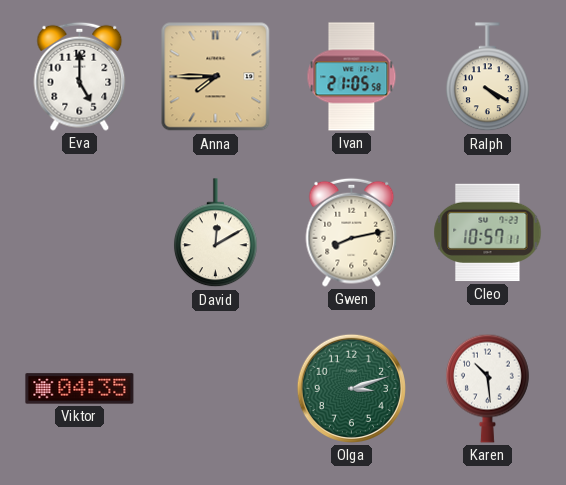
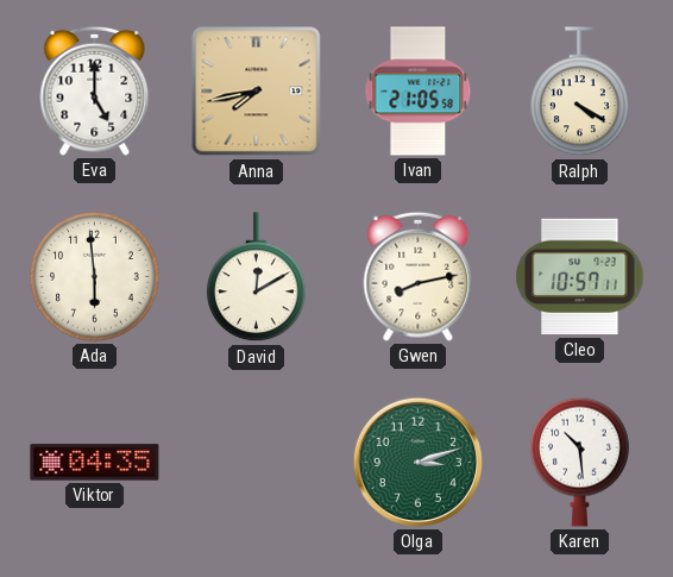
Anna: 7:45 -> 7:43
Ada: none -> 5:59
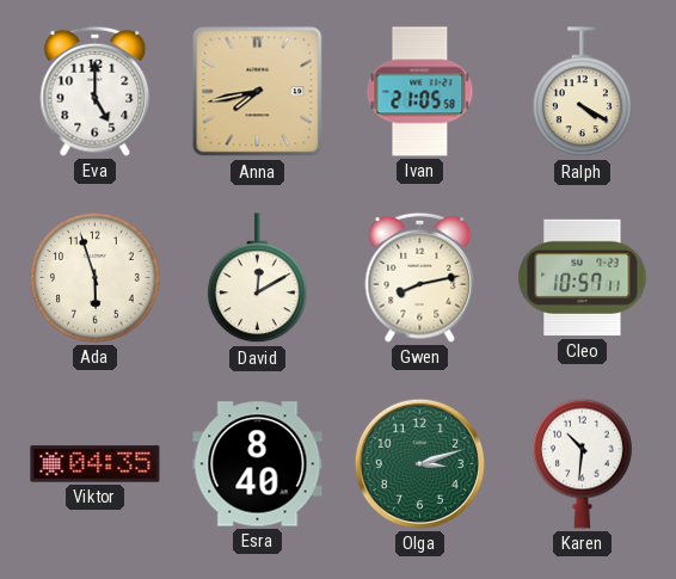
Ada: 5:59 -> 5:57
Esra: none -> 8:40
Karen: 10:29 -> 10:31
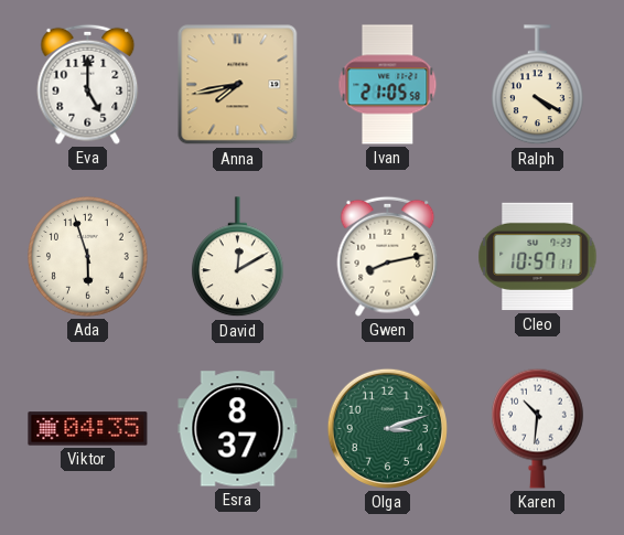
Esra: 8:40 -> 8:37
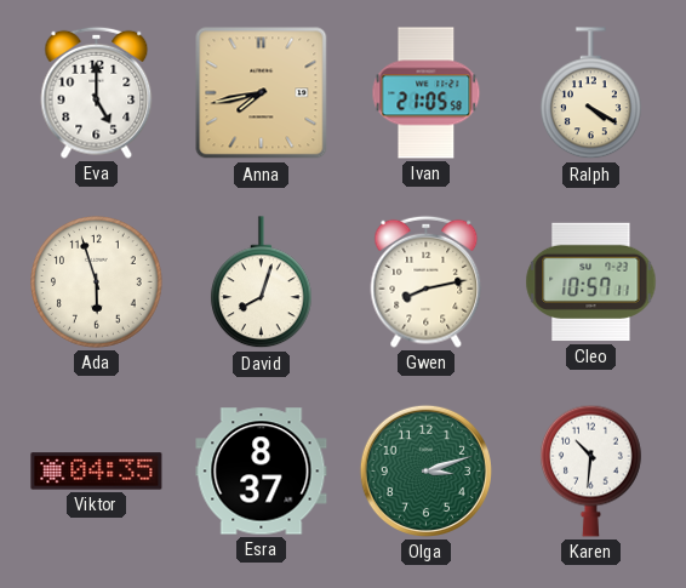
David: 12:10 -> 8:03
